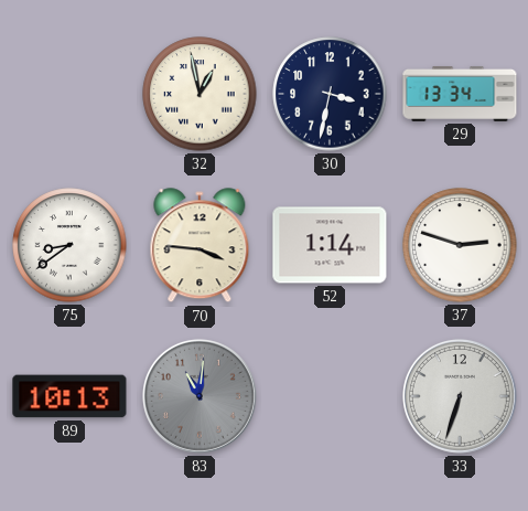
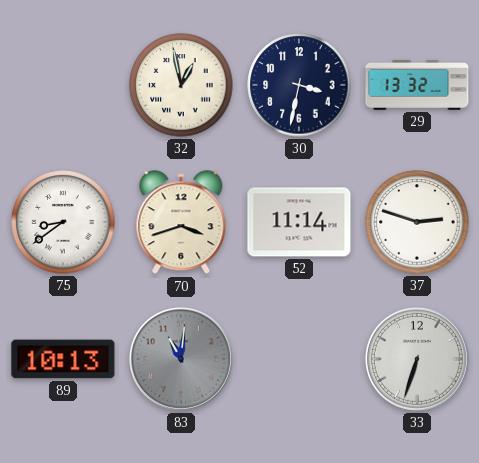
29: 13:34 -> 13:32
70: 3:46 -> 3:42
52: 1:14 -> 11:14
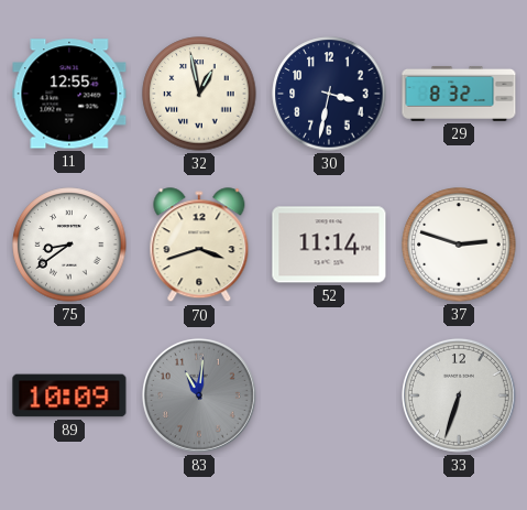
11: none -> 12:55
29: 13:32 -> 8:32
89: 10:13 -> 10:09
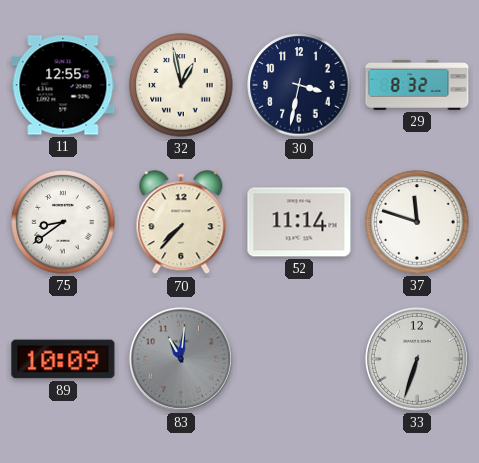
70: 3:42 -> 7:37
37: 2:48 -> 11:48
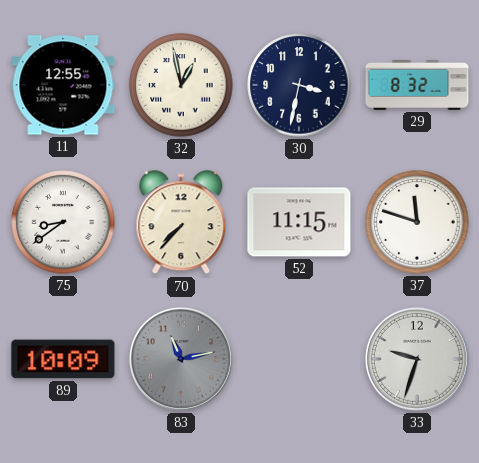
52: 11:14 -> 11:15
83: 11:01 -> 11:13
33: 6:33 -> 9:33
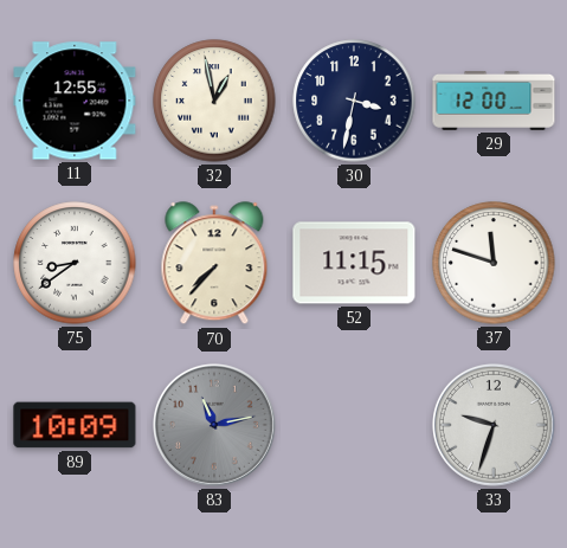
29: 8:32 -> 12:00
